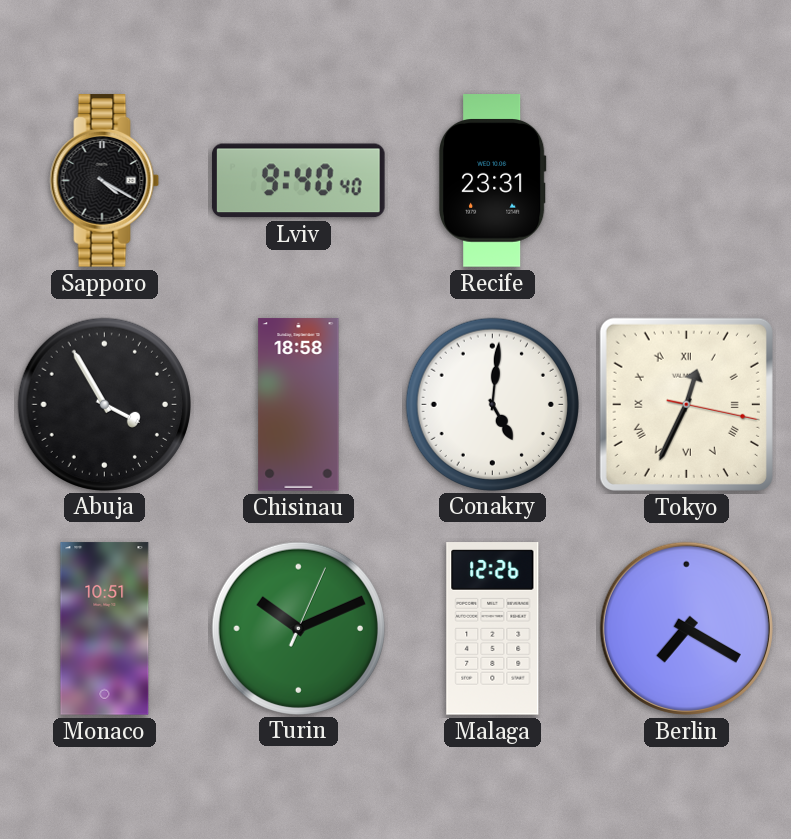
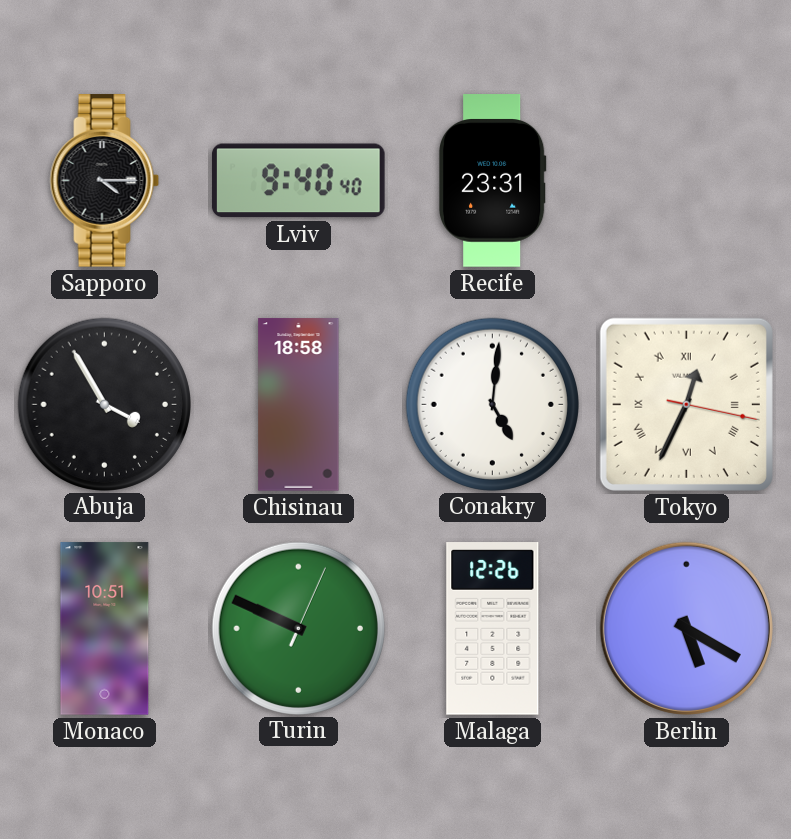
Sapporo: 4:20 -> 4:15
Turin: 10:11 -> 9:49
Berlin: 7:20 -> 5:20
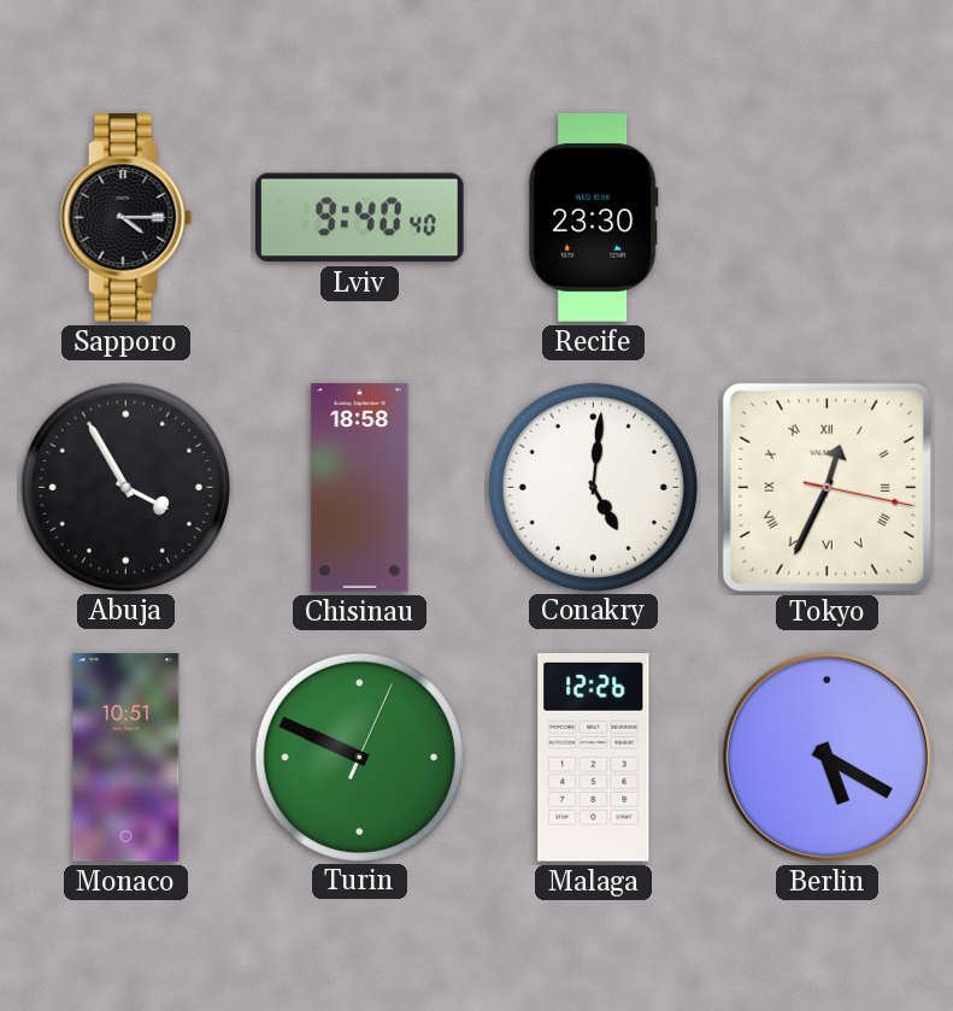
Recife: 23:31 -> 23:30
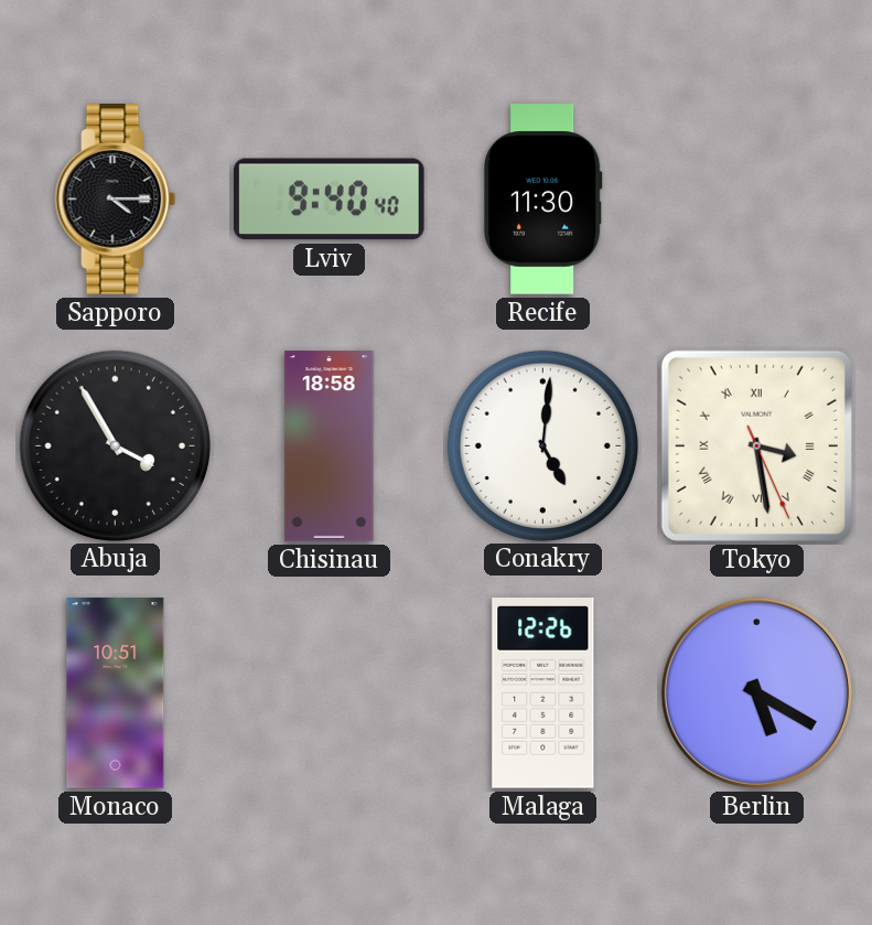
Recife: 23:30 -> 11:30
Tokyo: 12:34 -> 3:28
Turin: 9:49 -> none
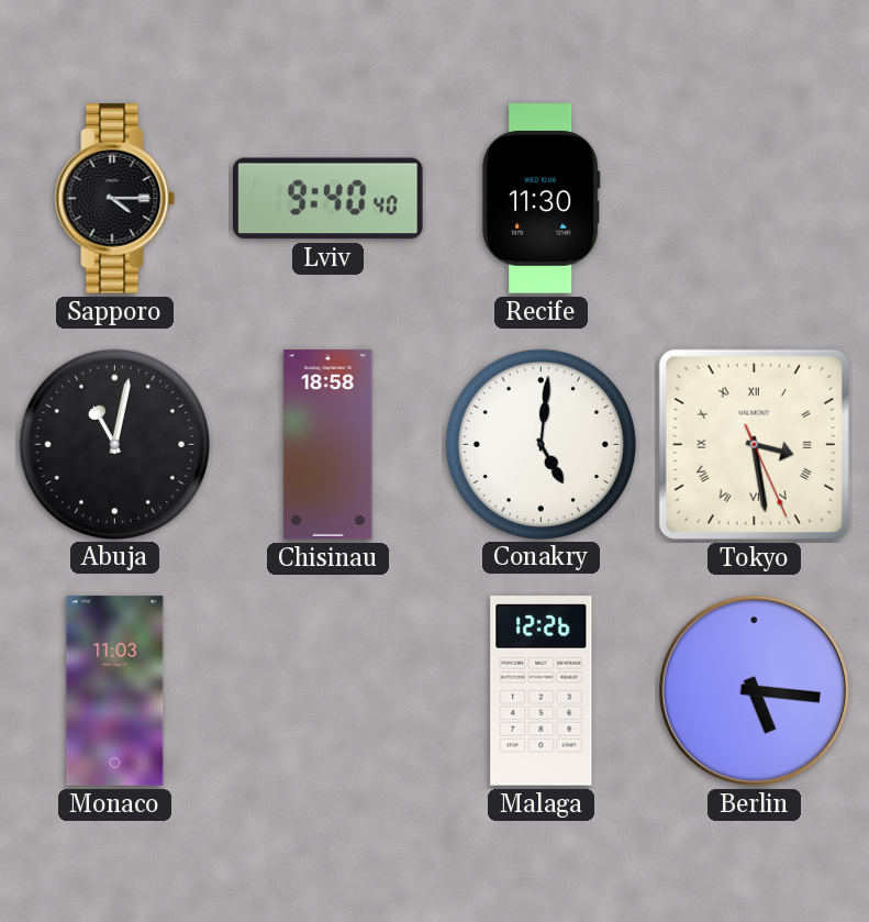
Abuja: 3:55 -> 11:02
Monaco: 10:51 -> 11:03
Berlin: 5:20 -> 5:16
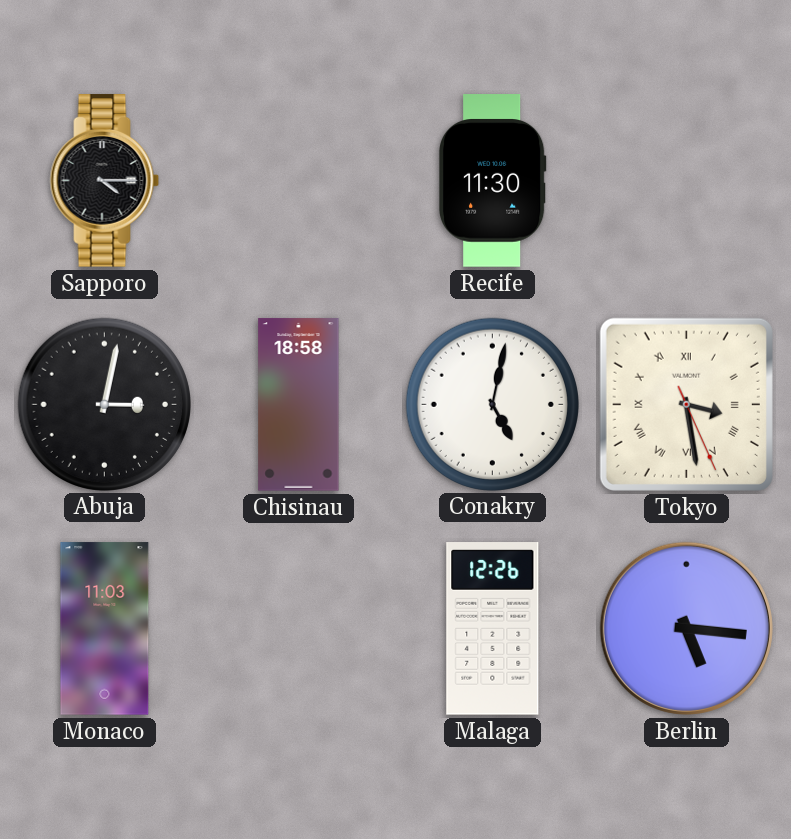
Lviv: 9:40 -> none
Abuja: 11:02 -> 3:02
Conakry: 5:01 -> 5:02
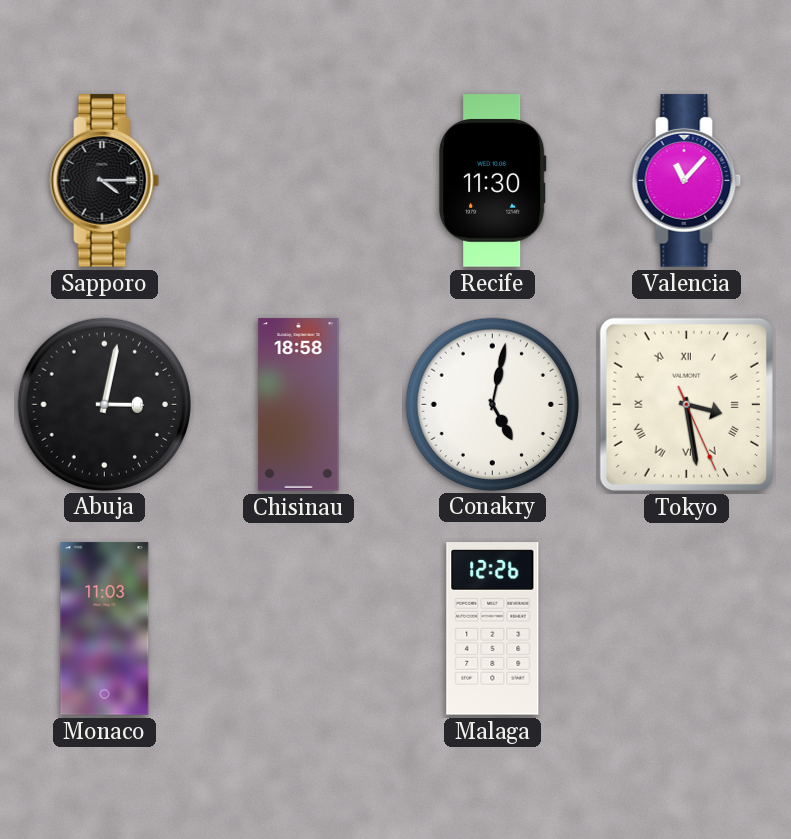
Valencia: none -> 11:07
Berlin: 5:16 -> none
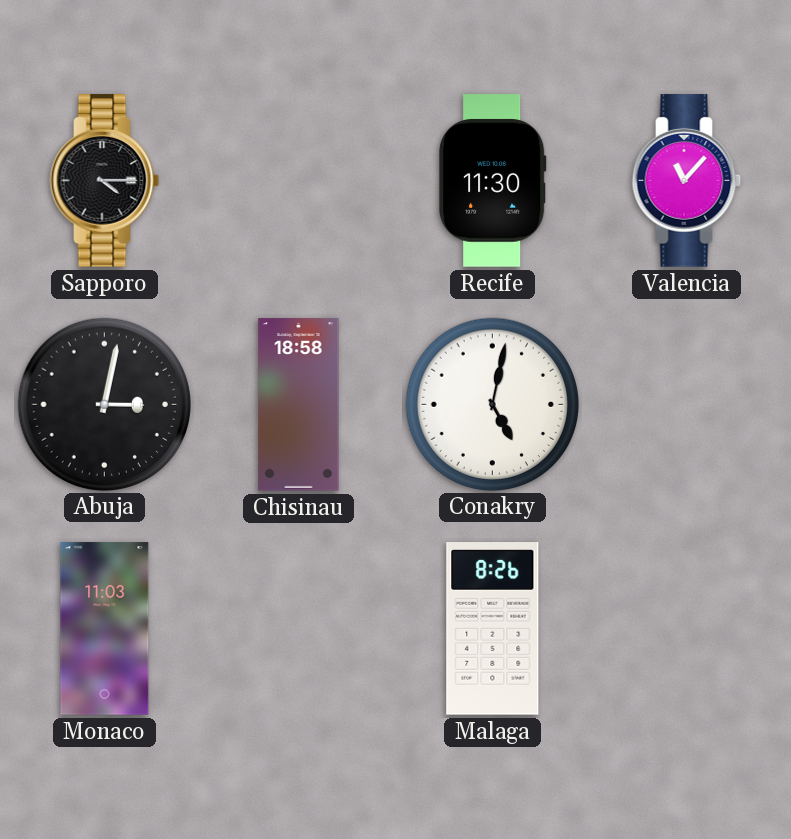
Tokyo: 3:28 -> none
Malaga: 12:26 -> 8:26
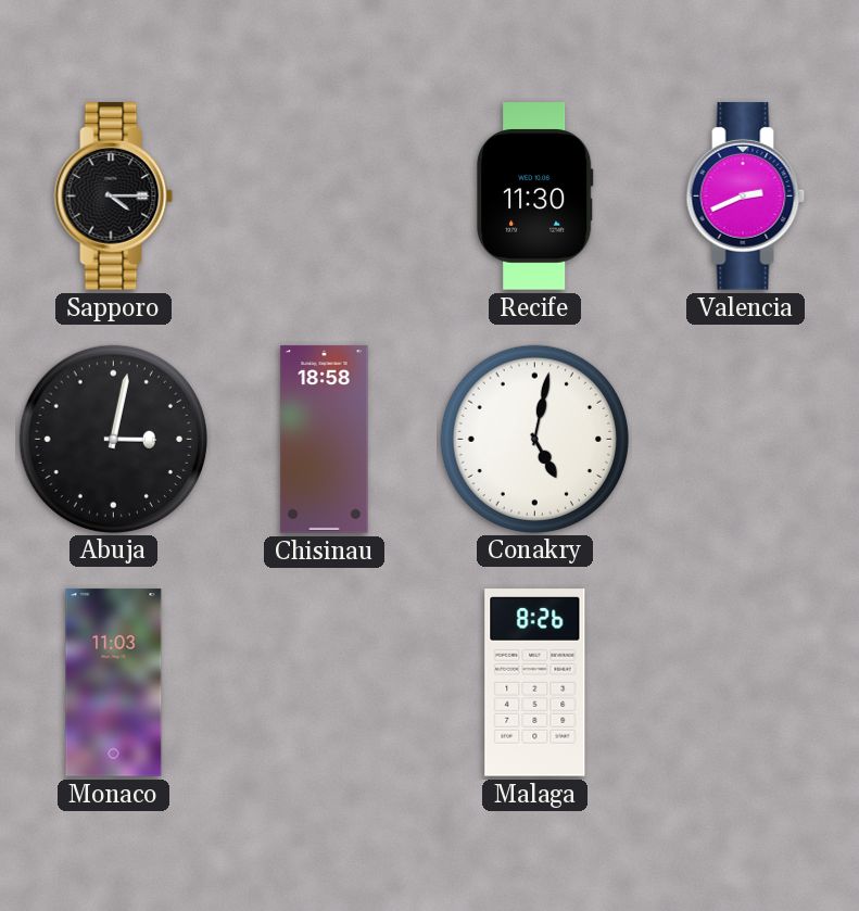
Valencia: 11:07 -> 2:41
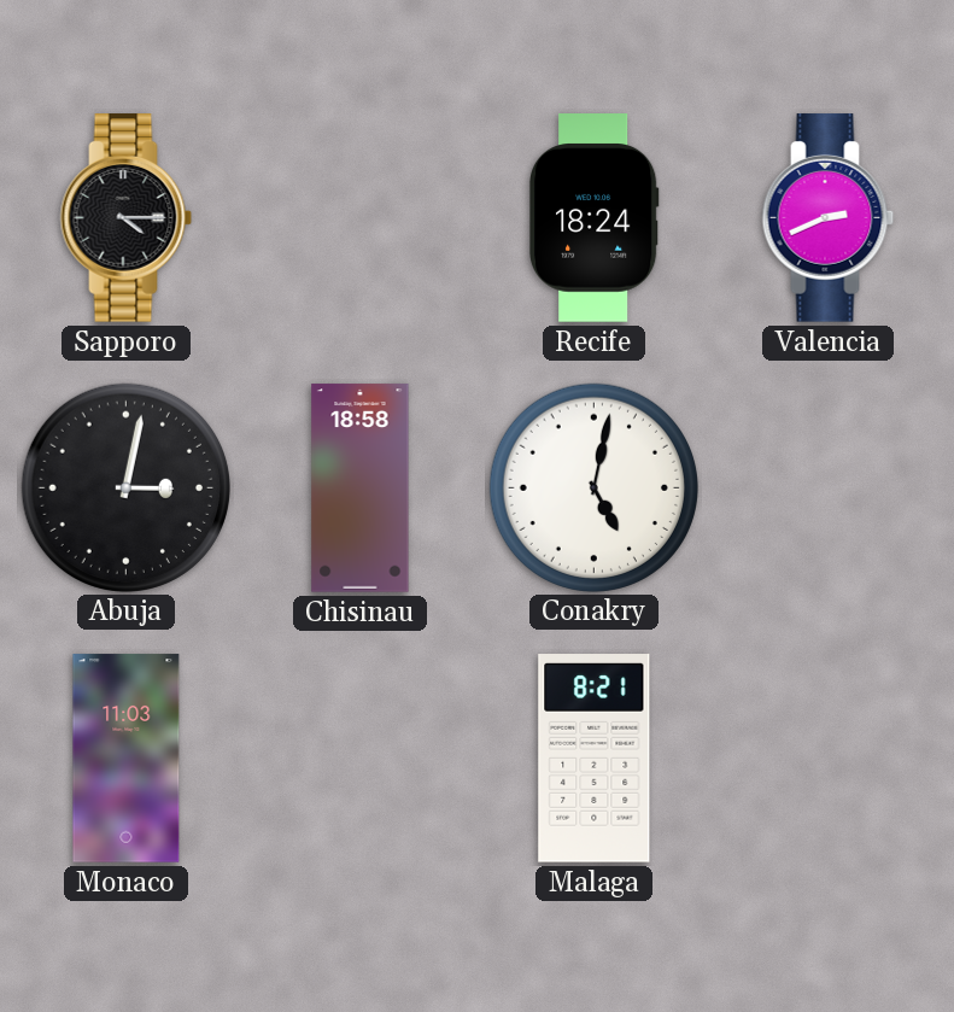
Recife: 11:30 -> 18:24
Malaga: 8:26 -> 8:21
